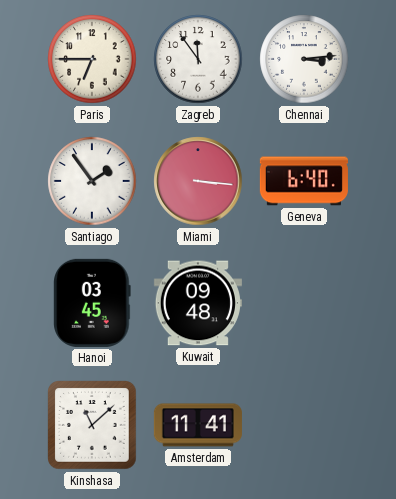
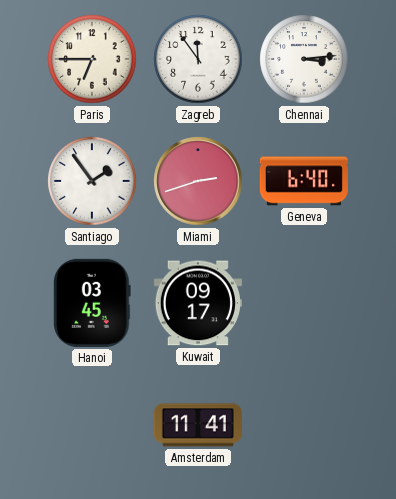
Miami: 3:16 -> 2:42
Kuwait: 09:48 -> 09:17
Kinshasa: 11:08 -> none
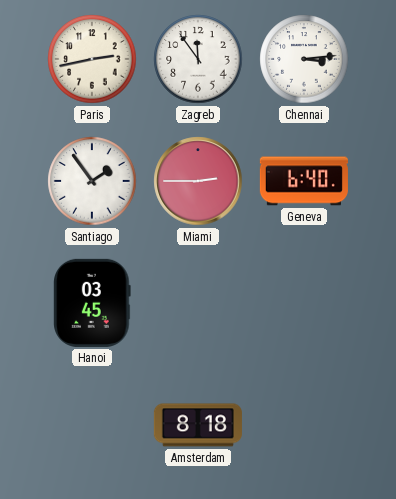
Paris: 6:45 -> 2:43
Miami: 2:42 -> 2:45
Kuwait: 09:17 -> none
Amsterdam: 11:41 -> 8:18
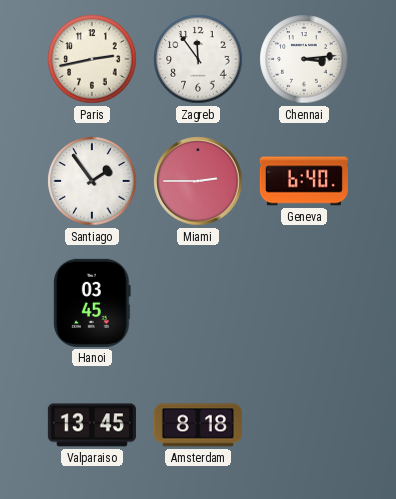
Valparaiso: none -> 13:45
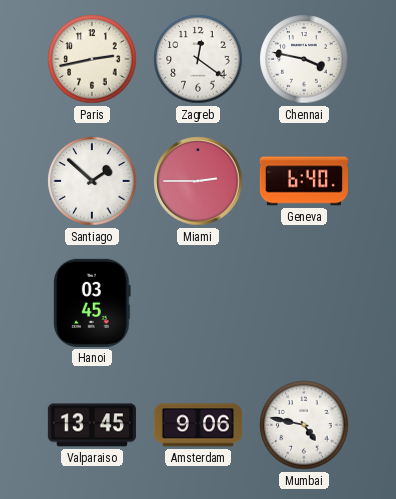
Zagreb: 11:54 -> 12:21
Chennai: 3:14 -> 3:47
Santiago: 1:54 -> 1:52
Amsterdam: 8:18 -> 9:06
Mumbai: none -> 4:47
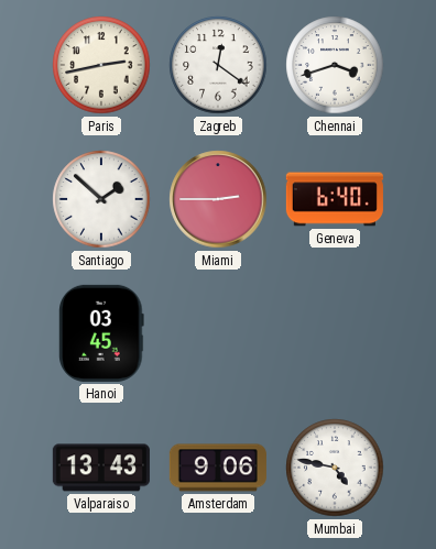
Chennai: 3:47 -> 3:42
Valparaiso: 13:45 -> 13:43
